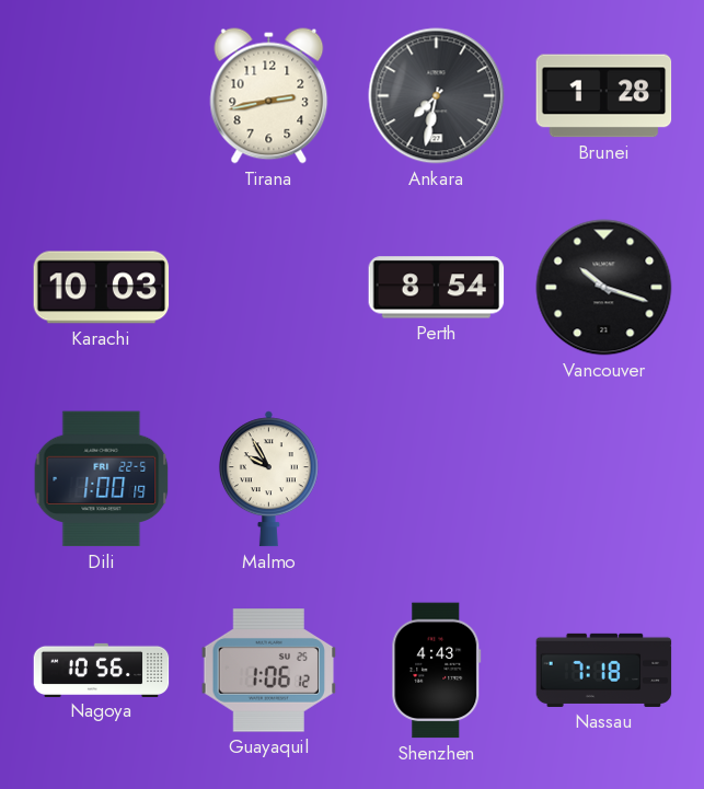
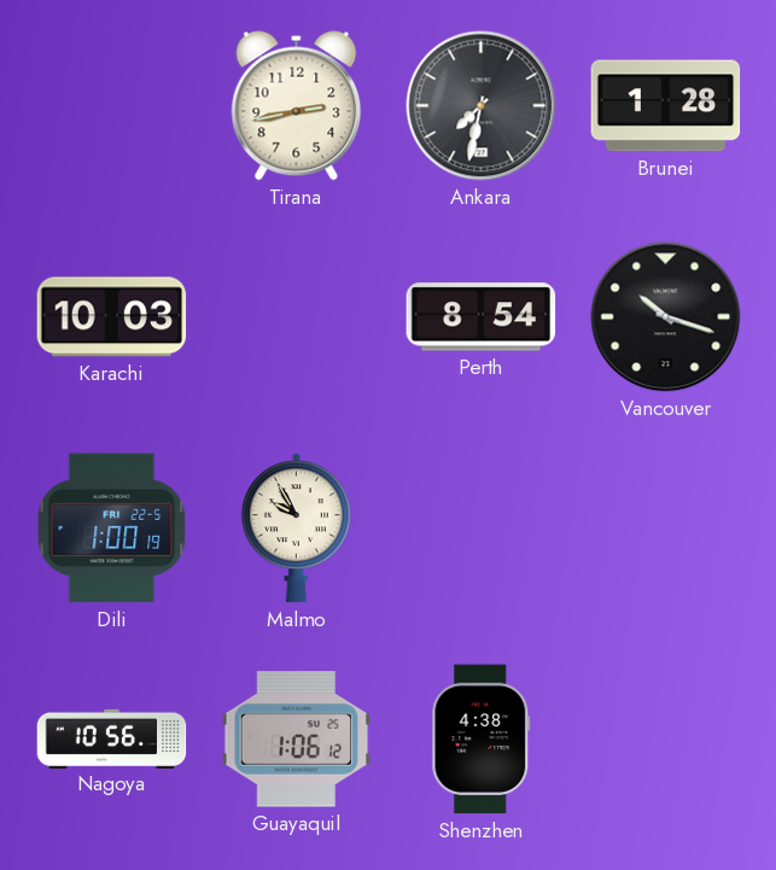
Shenzhen: 4:43 -> 4:38
Nassau: 7:18 -> none
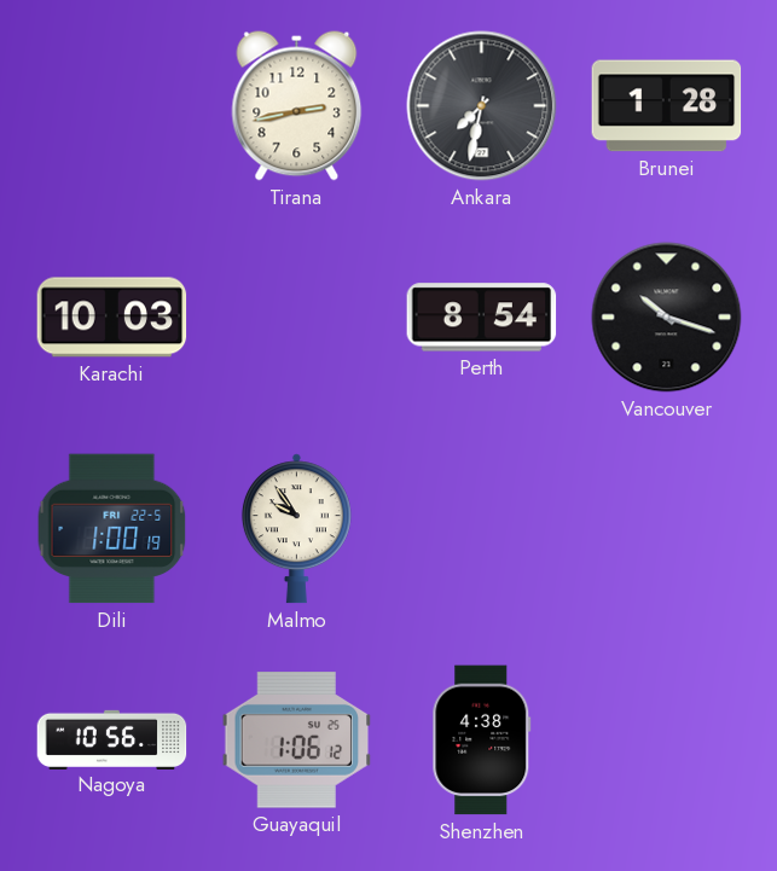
Malmo: 9:55 -> 9:54
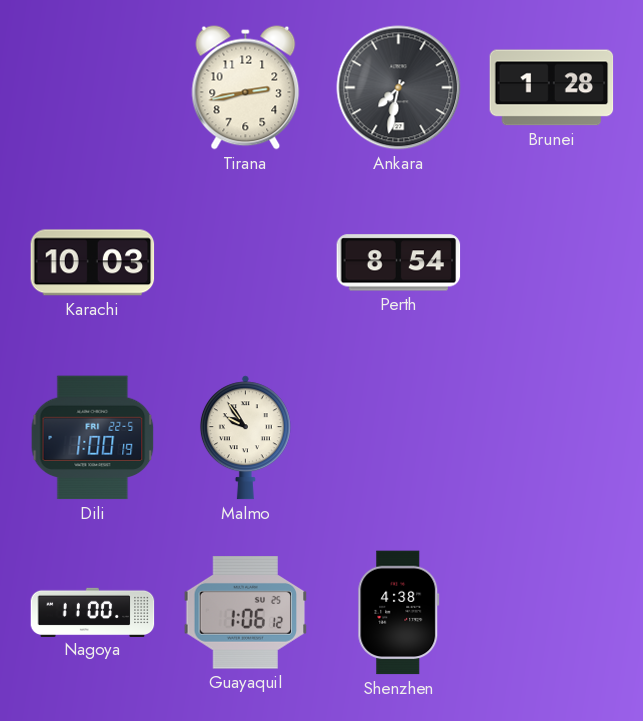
Vancouver: 10:18 -> none
Nagoya: 10:56 -> 11:00
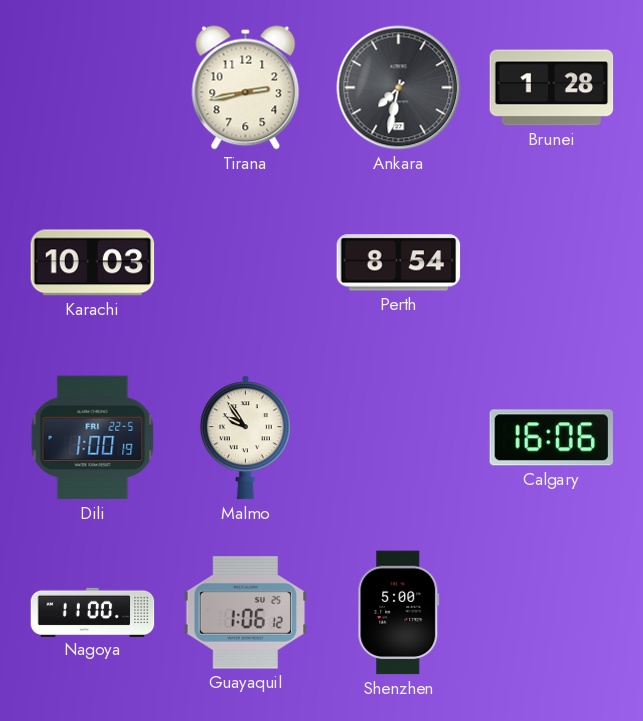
Calgary: none -> 16:06
Shenzhen: 4:38 -> 5:00
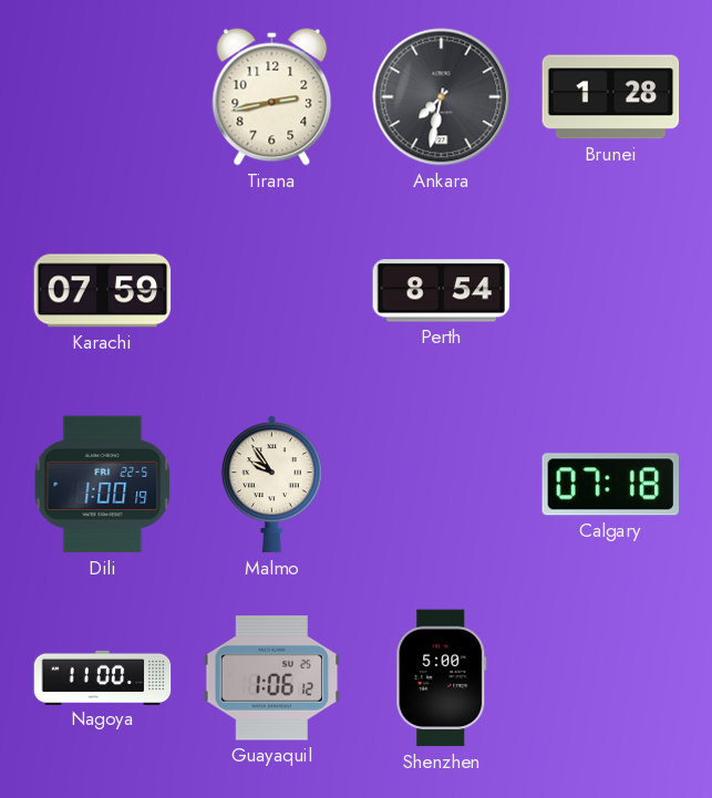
Karachi: 10:03 -> 07:59
Calgary: 16:06 -> 07:18
